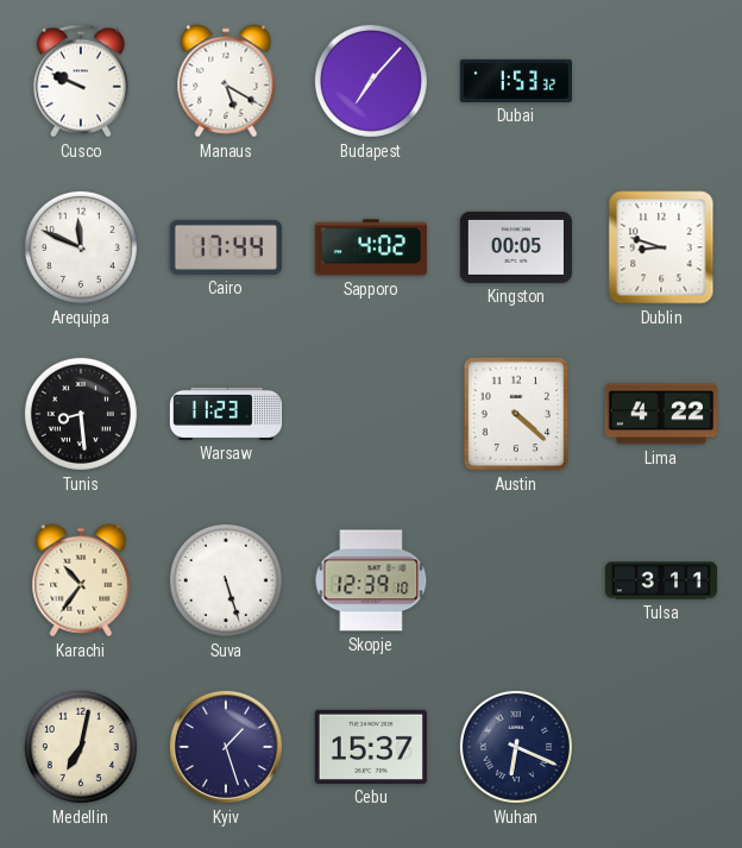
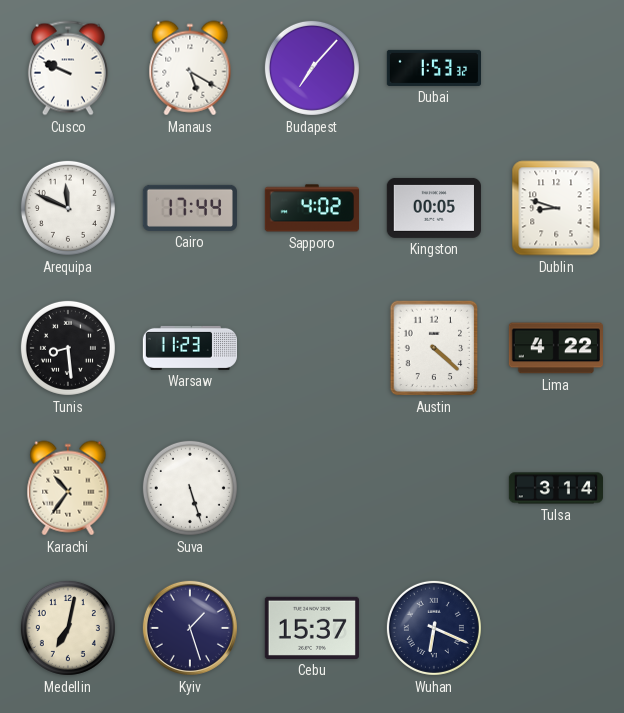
Skopje: 12:39 -> none
Tulsa: 3:11 -> 3:14
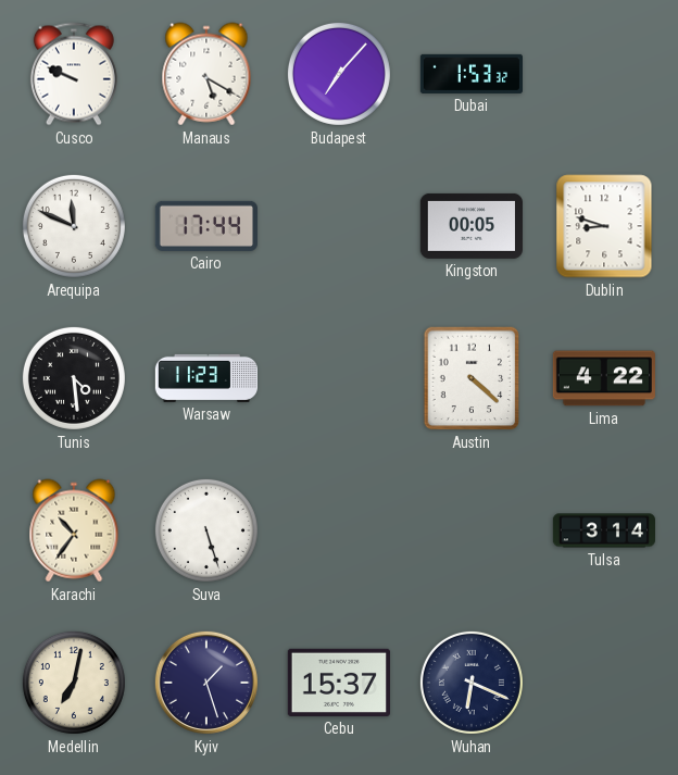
Sapporo: 4:02 -> none
Tunis: 8:29 -> 4:29
